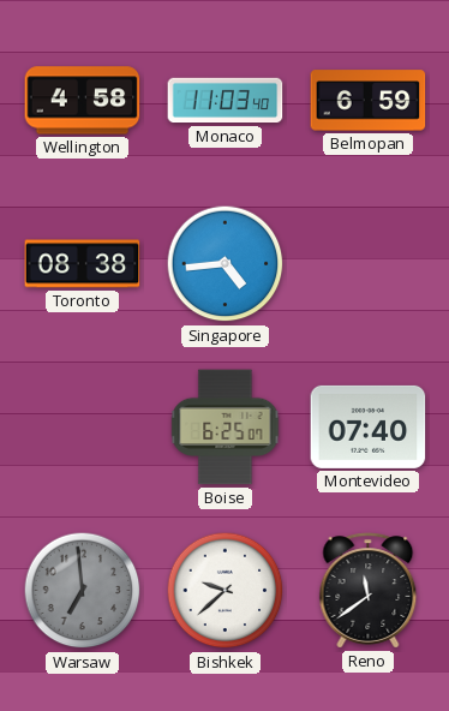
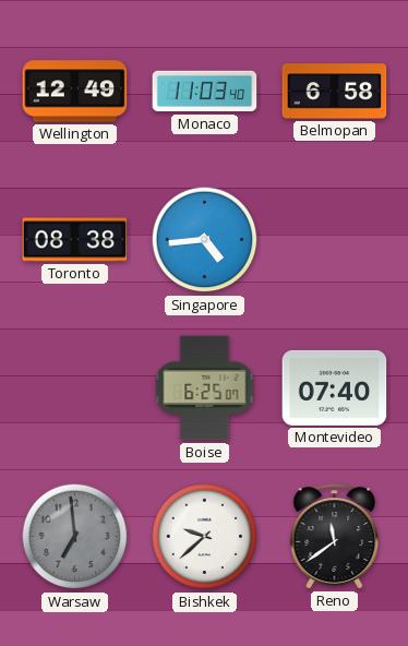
Wellington: 4:58 -> 12:49
Belmopan: 6:59 -> 6:58
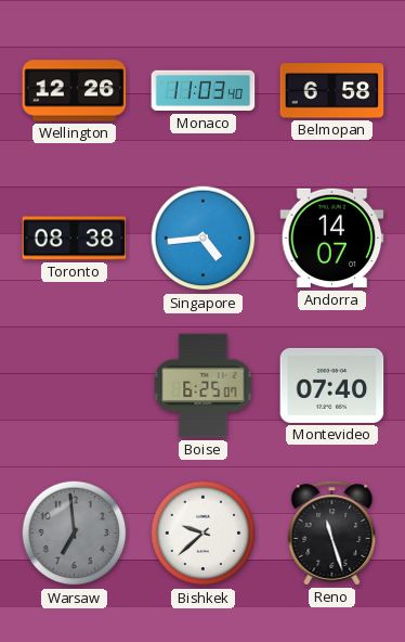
Wellington: 12:49 -> 12:26
Andorra: none -> 14:07
Reno: 11:39 -> 11:27
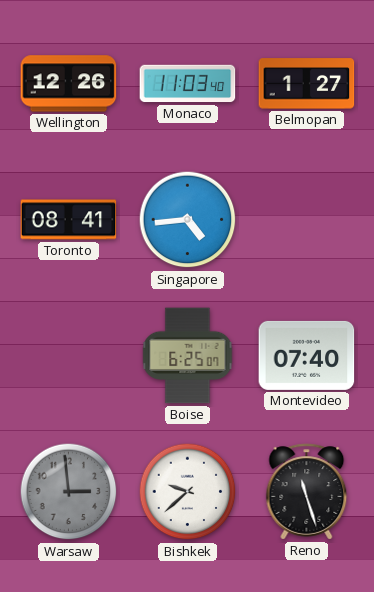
Belmopan: 6:58 -> 1:27
Toronto: 08:38 -> 08:41
Andorra: 14:07 -> none
Warsaw: 6:59 -> 2:59
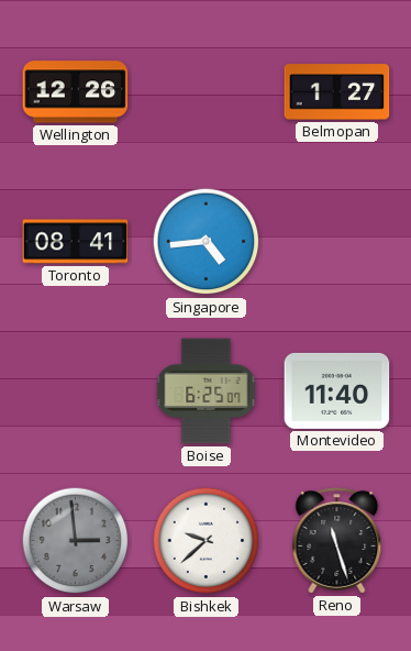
Monaco: 11:03 -> none
Montevideo: 07:40 -> 11:40
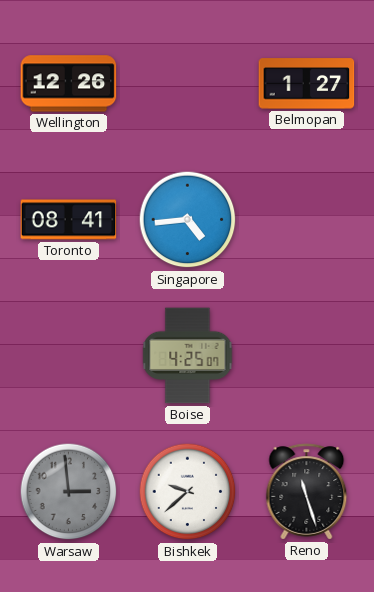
Boise: 6:25 -> 4:25
Montevideo: 11:40 -> none
